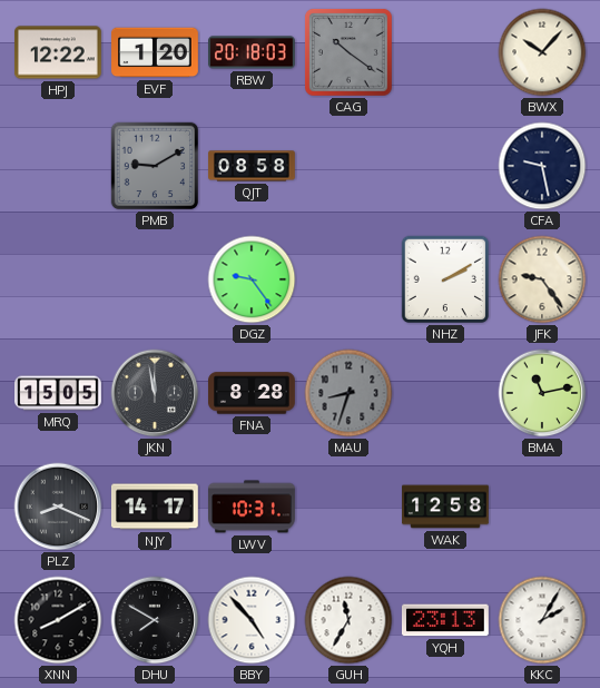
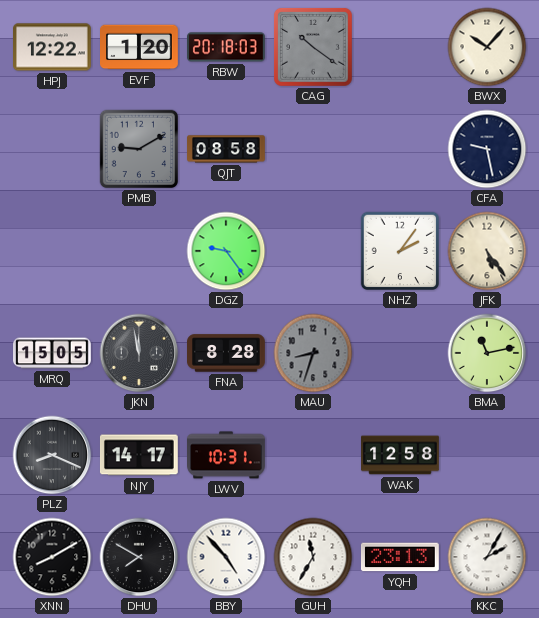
NHZ: 2:10 -> 2:06
JFK: 9:24 -> 5:24
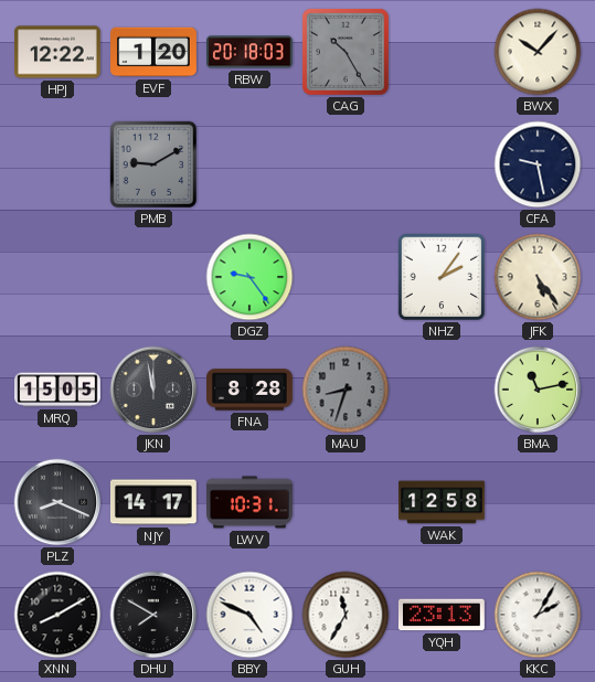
CAG: 10:21 -> 10:25
QJT: 08:58 -> none
BBY: 4:53 -> 4:49
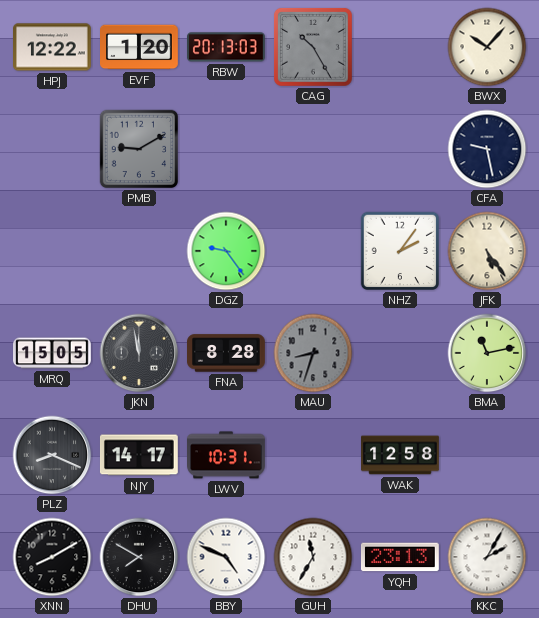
RBW: 20:18 -> 20:13
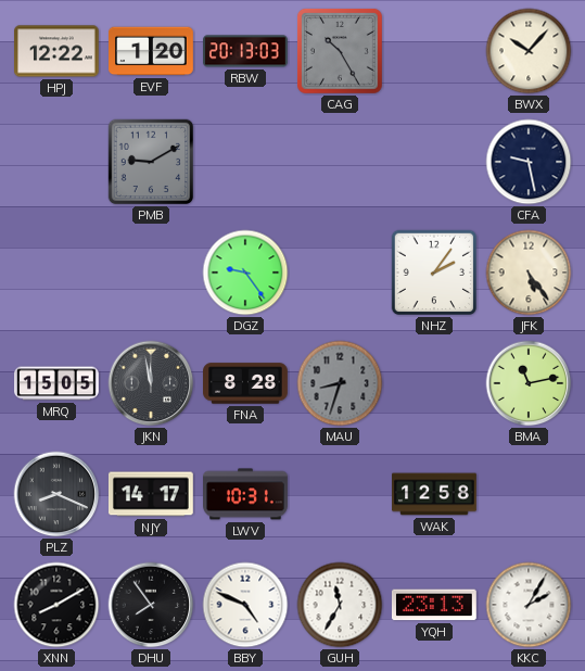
DHU: 7:50 -> 7:54
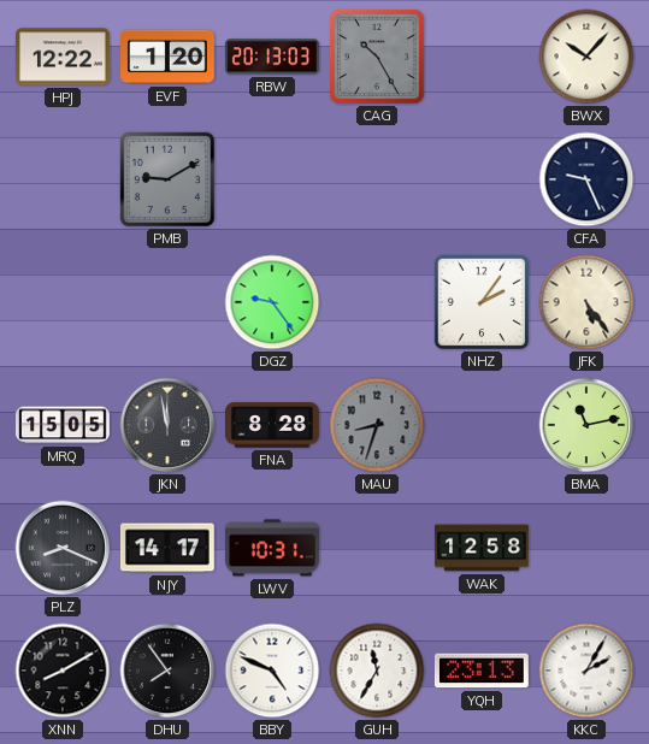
CFA: 9:28 -> 9:26
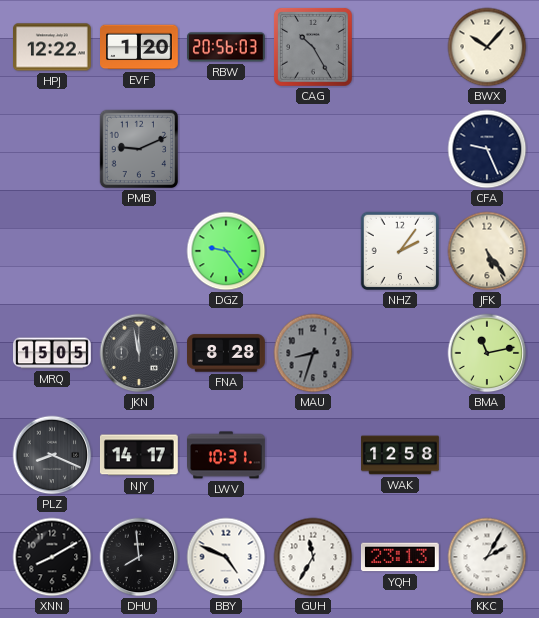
RBW: 20:13 -> 20:56
PMB: 9:10 -> 9:11
DHU: 7:54 -> 7:59
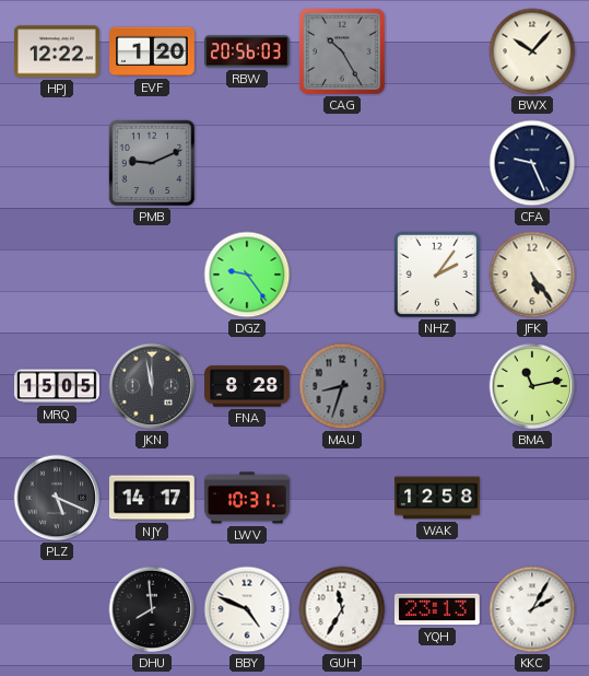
PLZ: 8:19 -> 5:19
XNN: 8:10 -> none
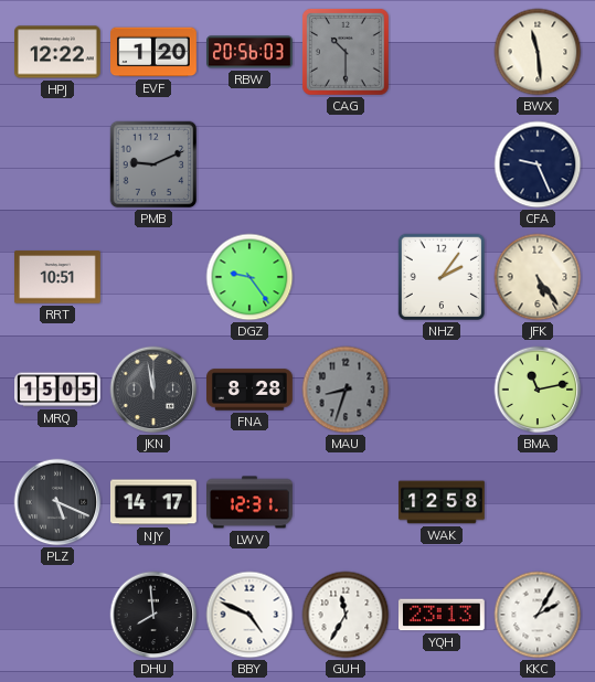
CAG: 10:25 -> 10:30
BWX: 10:07 -> 11:29
RRT: none -> 10:51
LWV: 10:31 -> 12:31
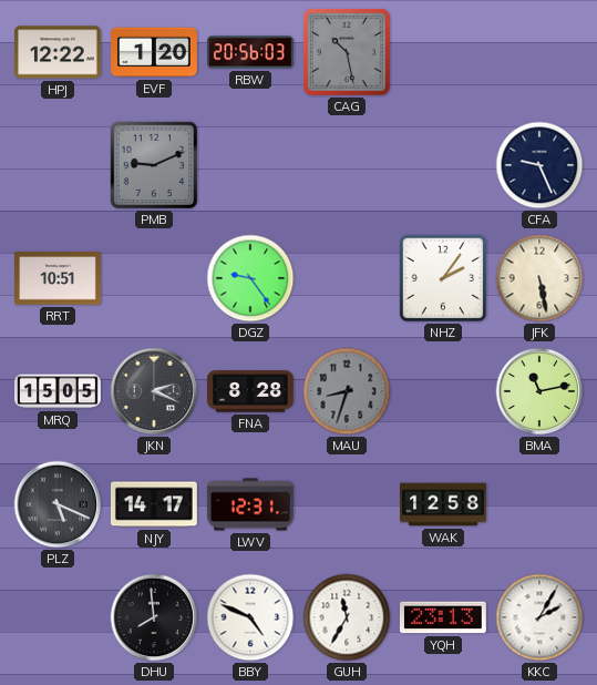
CAG: 10:30 -> 10:28
BWX: 11:29 -> none
JFK: 5:24 -> 5:28
JKN: 11:58 -> 2:19
